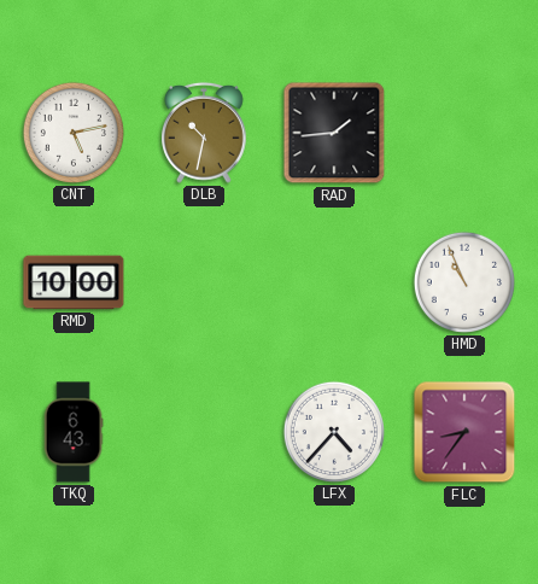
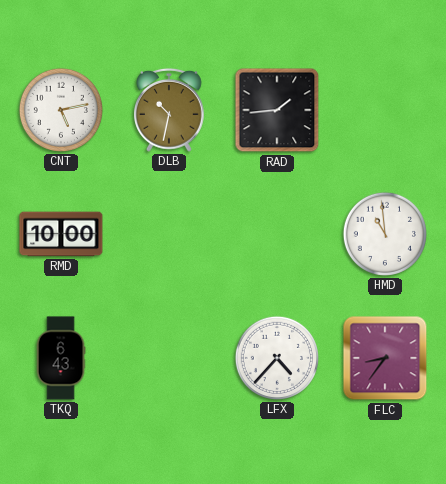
HMD: 10:56 -> 10:59
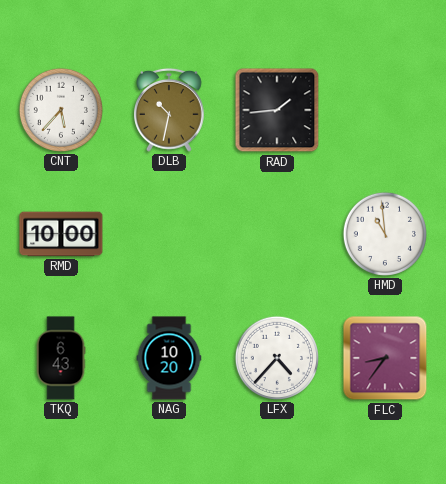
CNT: 5:13 -> 5:37
NAG: none -> 10:20
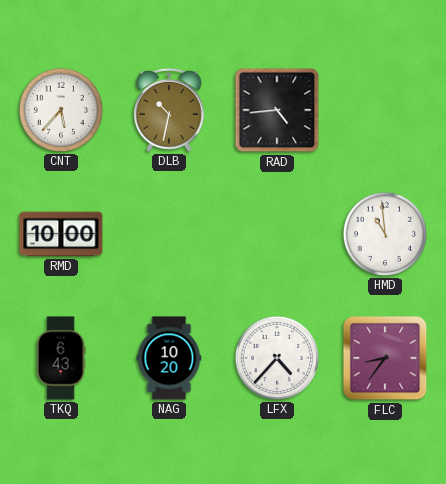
RAD: 1:44 -> 4:44
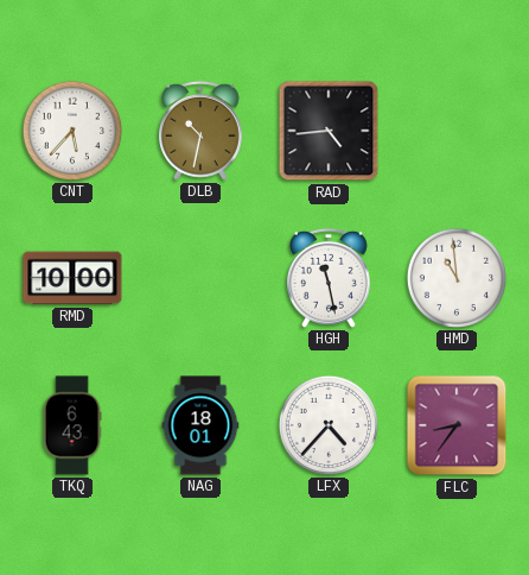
HGH: none -> 11:28
NAG: 10:20 -> 18:01
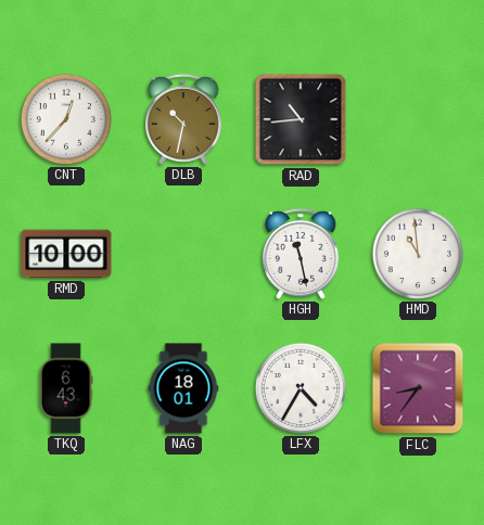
CNT: 5:37 -> 12:37
RAD: 4:44 -> 10:44
LFX: 4:37 -> 4:35
